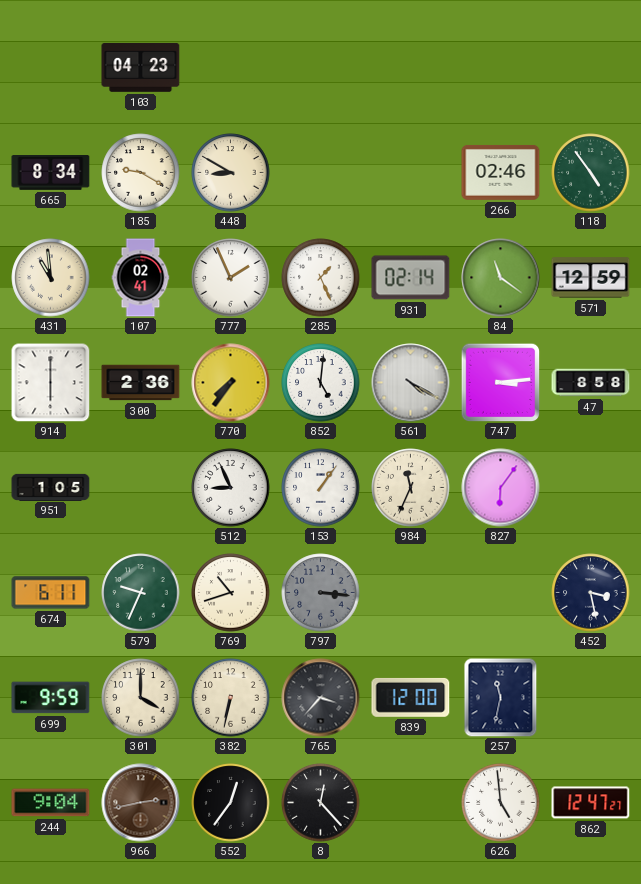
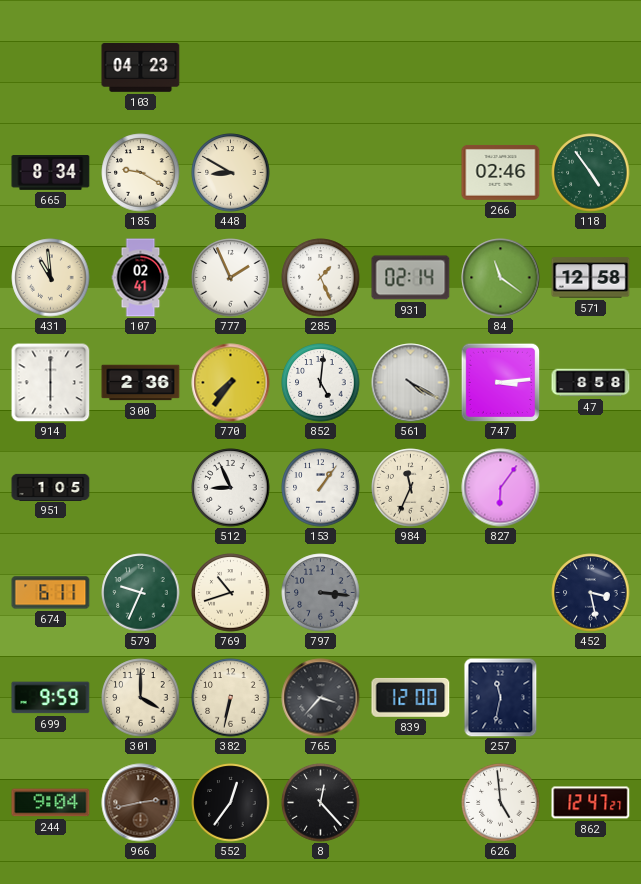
571: 12:59 -> 12:58
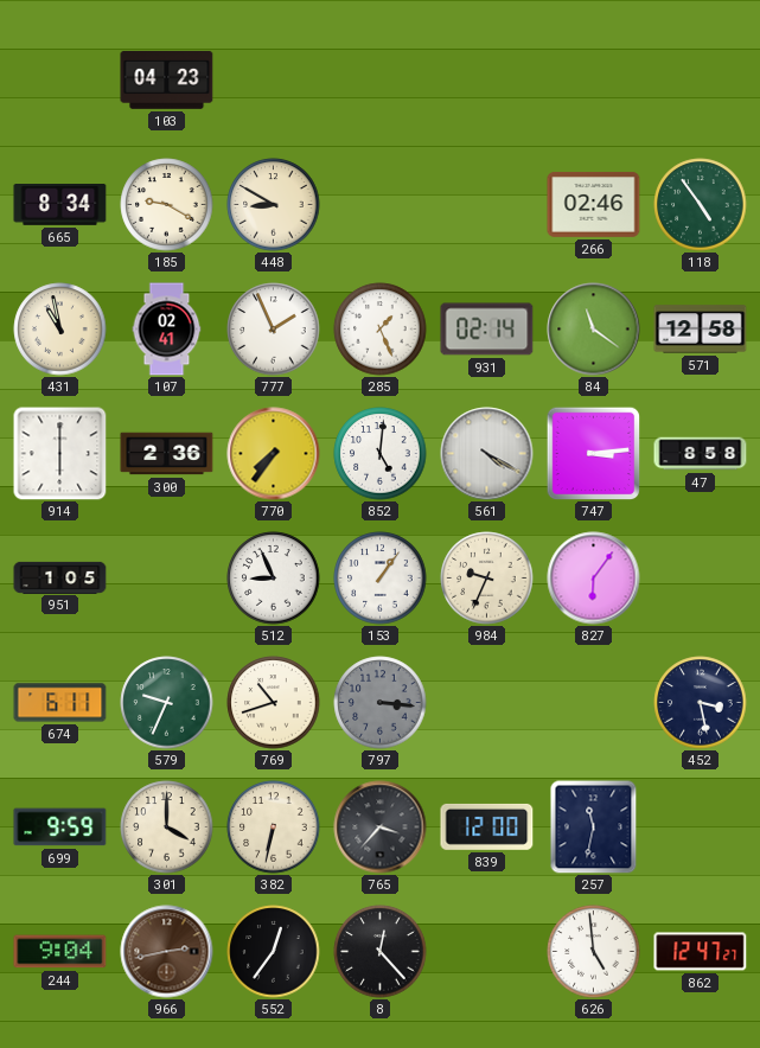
431: 10:59 -> 10:58
984: 11:34 -> 9:34
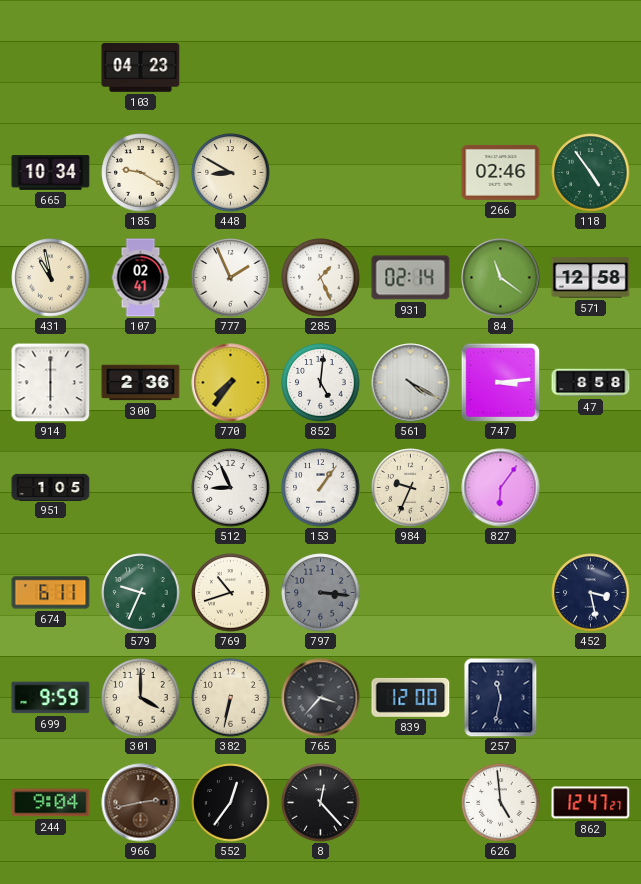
665: 8:34 -> 10:34
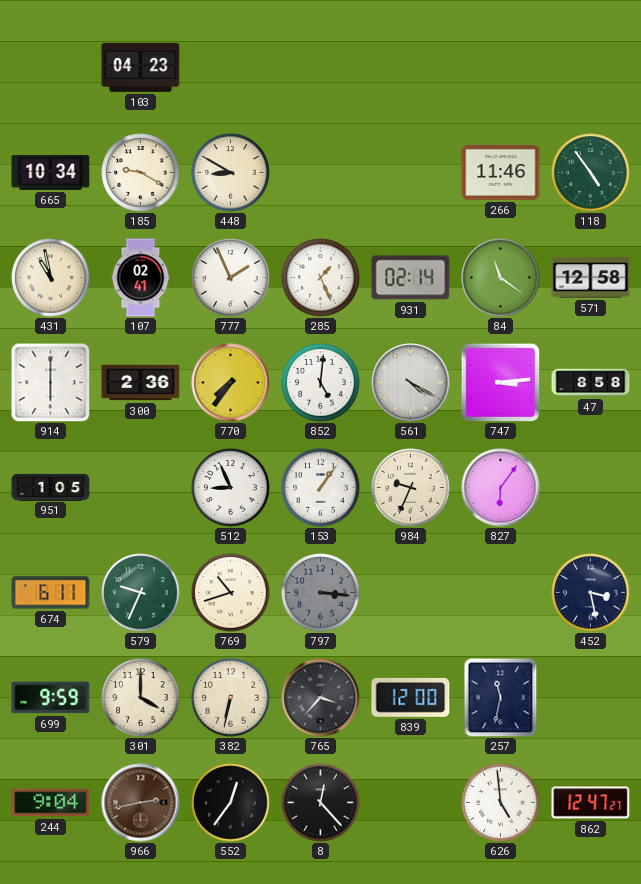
266: 02:46 -> 11:46
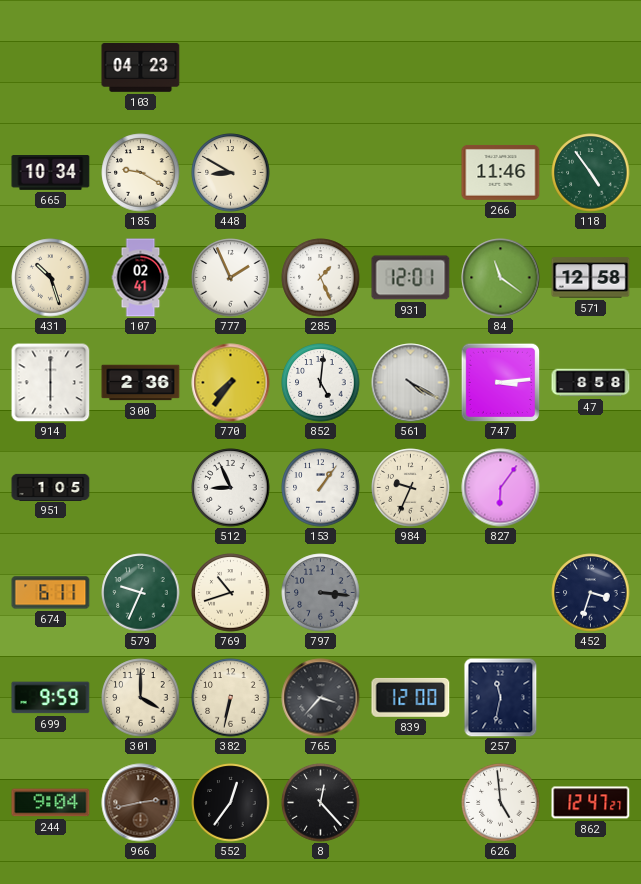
431: 10:58 -> 10:27
931: 02:14 -> 12:01
452: 3:28 -> 3:33
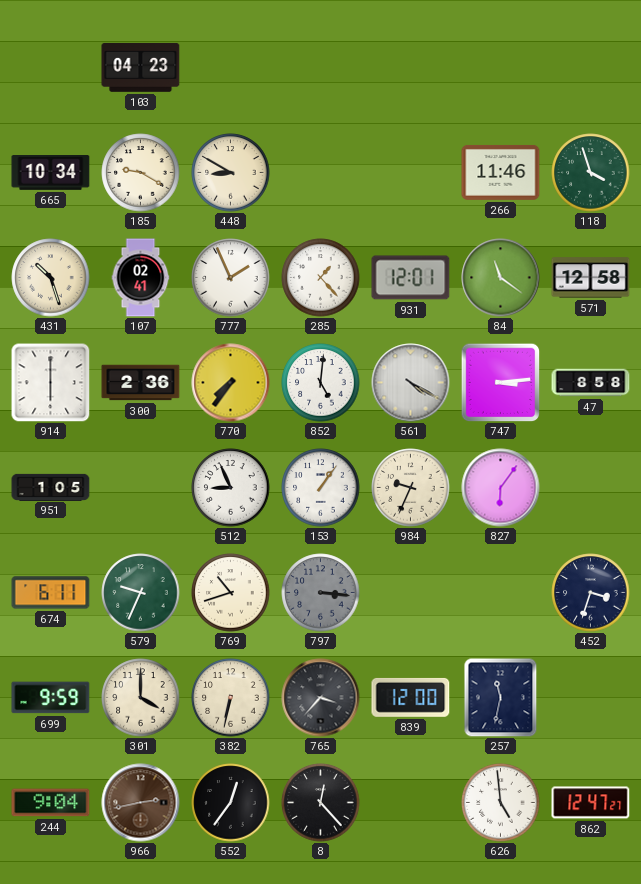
118: 4:54 -> 3:57
285: 1:26 -> 1:23
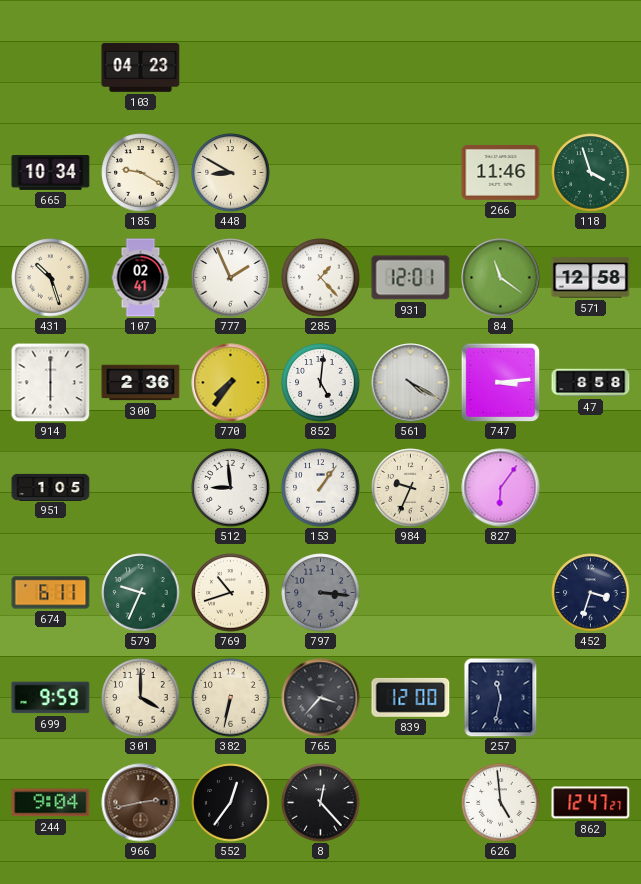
512: 8:56 -> 8:59
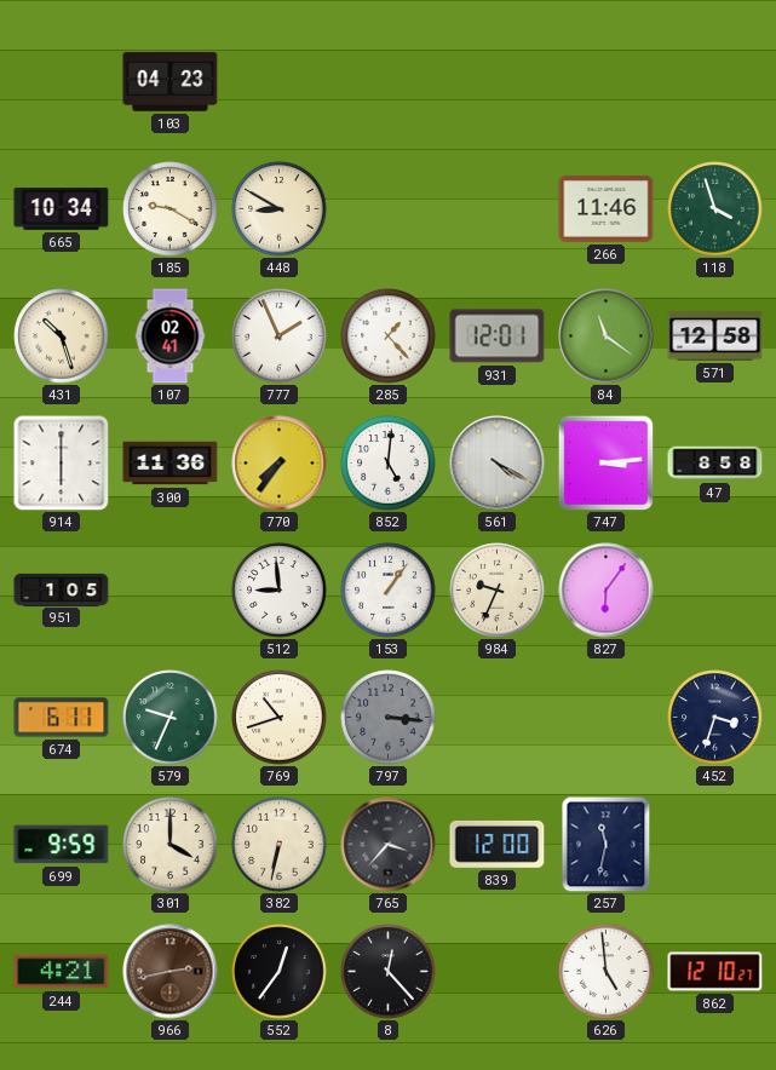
300: 2:36 -> 11:36
244: 9:04 -> 4:21
862: 12:47 -> 12:10
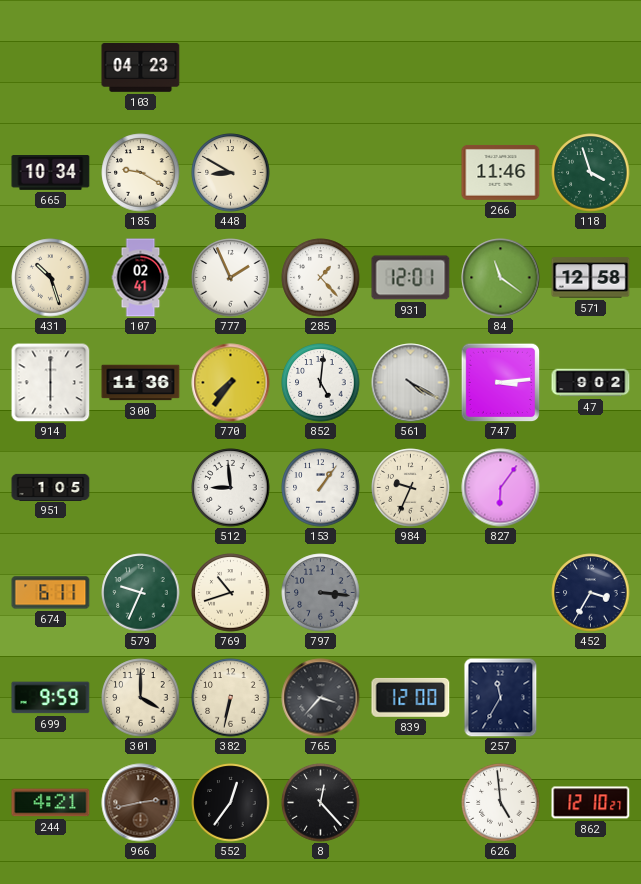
47: 8:58 -> 9:02
452: 3:33 -> 3:35
257: 11:32 -> 11:35
